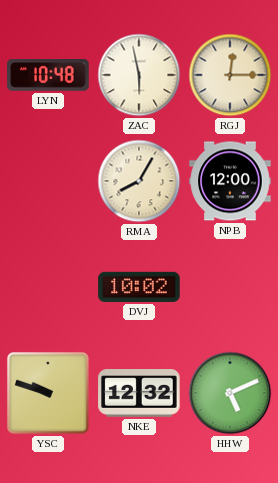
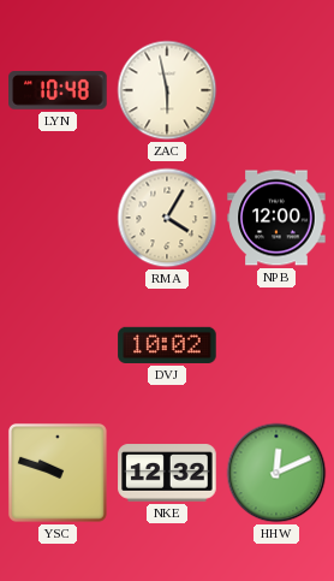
RGJ: 12:15 -> none
RMA: 8:05 -> 4:05
HHW: 5:11 -> 12:11
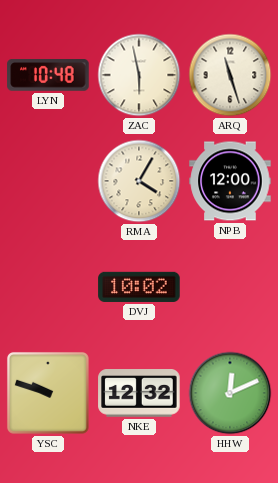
ARQ: none -> 11:27
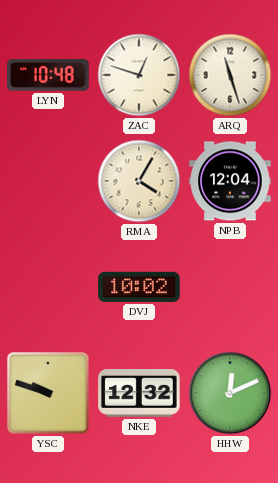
ZAC: 5:58 -> 12:48
NPB: 12:00 -> 12:04
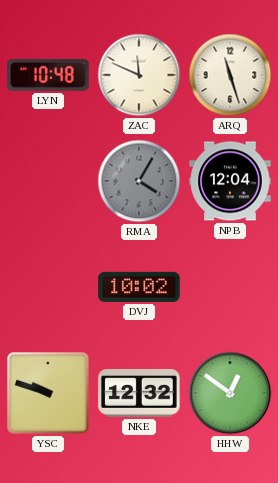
ZAC: 12:48 -> 11:49
RMA dial: cream -> grey
HHW: 12:11 -> 12:51
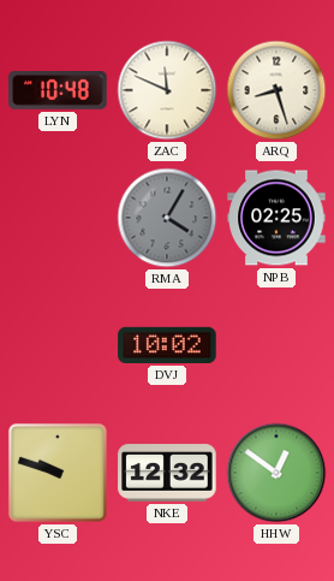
ARQ: 11:27 -> 8:27
NPB: 12:04 -> 02:25
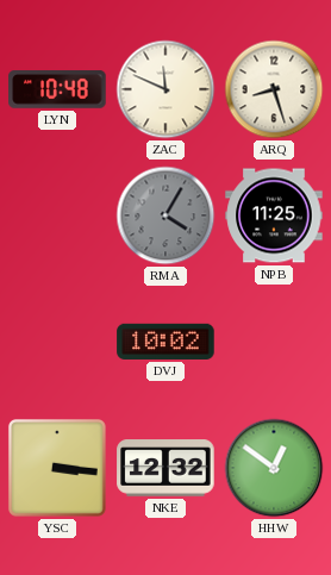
NPB: 02:25 -> 11:25
YSC: 9:48 -> 3:16
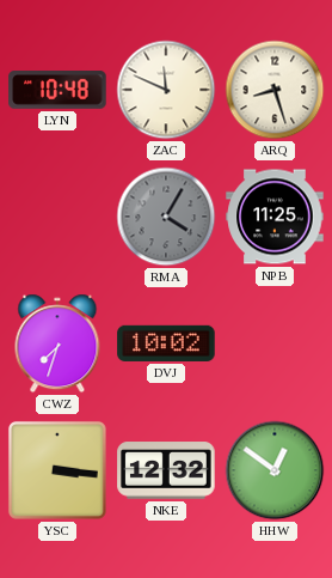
CWZ: none -> 7:33
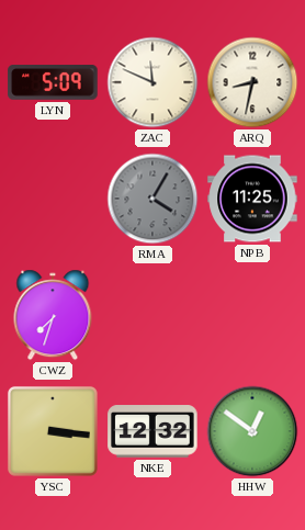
LYN: 10:48 -> 5:09
ARQ: 8:27 -> 8:32
DVJ: 10:02 -> none
